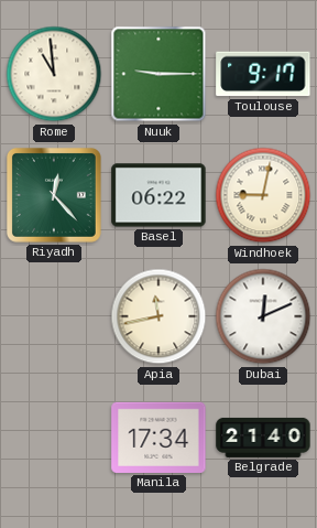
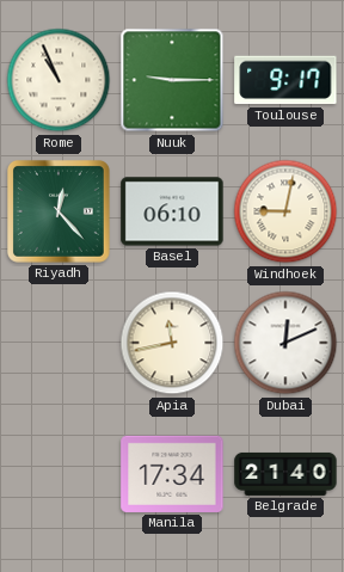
Rome: 10:59 -> 10:56
Basel: 06:22 -> 06:10
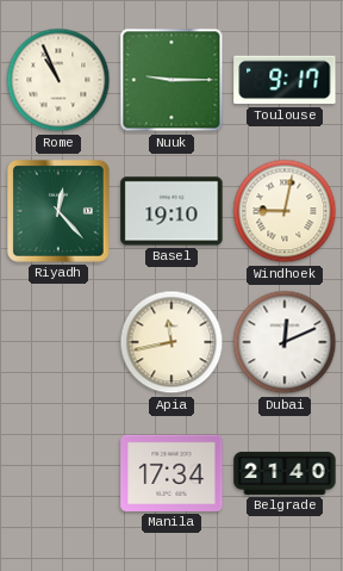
Basel: 06:10 -> 19:10
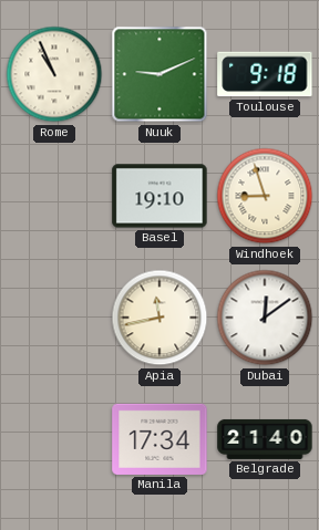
Nuuk: 9:15 -> 9:11
Toulouse: 9:17 -> 9:18
Riyadh: 12:23 -> none
Windhoek: 9:02 -> 8:57
Dubai: 12:11 -> 12:09
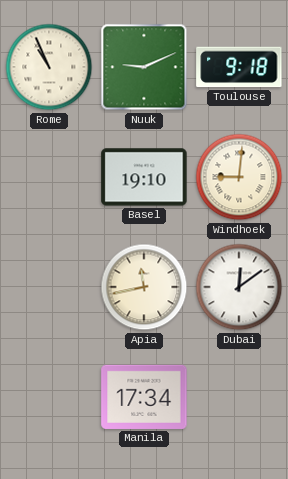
Windhoek: 8:57 -> 9:01
Belgrade: 21:40 -> none
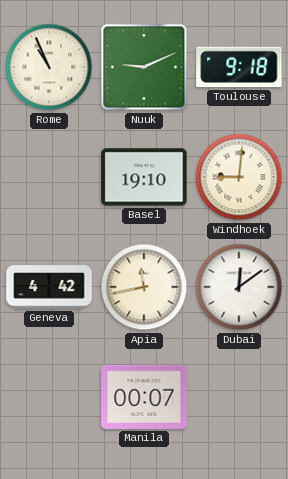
Geneva: none -> 4:42
Manila: 17:34 -> 00:07
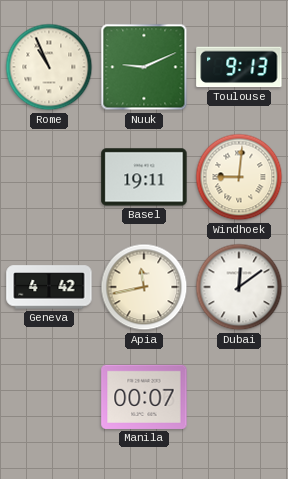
Toulouse: 9:18 -> 9:13
Basel: 19:10 -> 19:11
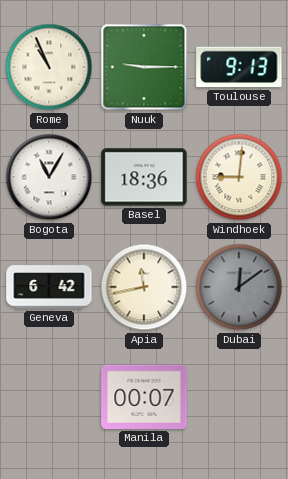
Nuuk: 9:11 -> 9:15
Bogota: none -> 11:05
Basel: 19:11 -> 18:36
Geneva: 4:42 -> 6:42
Dubai dial: white -> grey
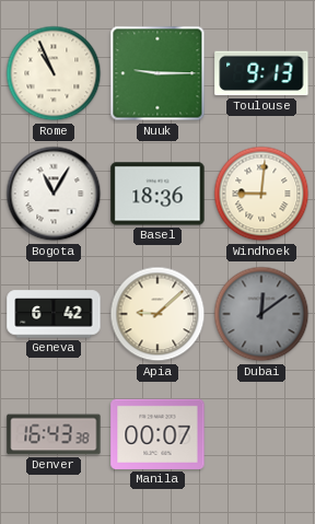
Apia: 11:43 -> 9:08
Denver: none -> 16:43
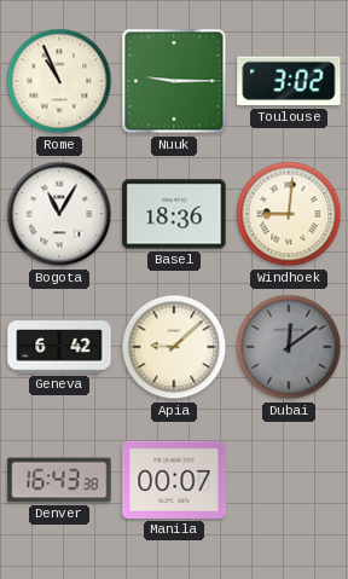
Toulouse: 9:13 -> 3:02
